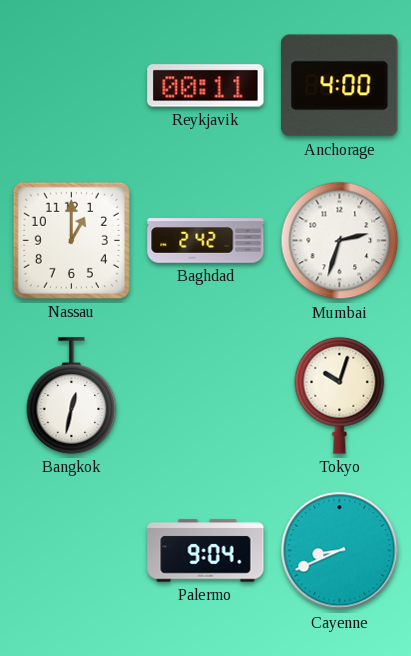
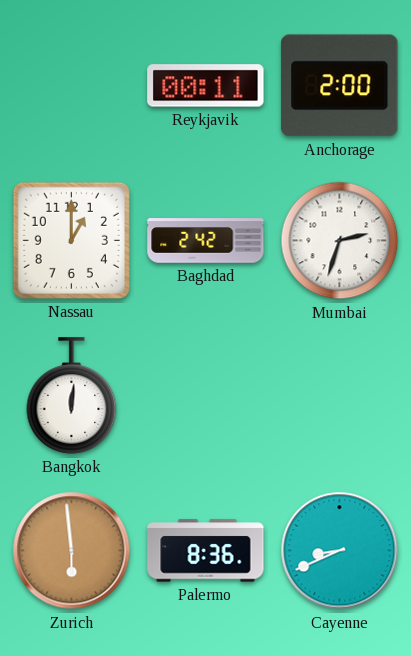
Anchorage: 4:00 -> 2:00
Bangkok: 12:32 -> 12:01
Tokyo: 10:03 -> none
Zurich: none -> 5:59
Palermo: 9:04 -> 8:36
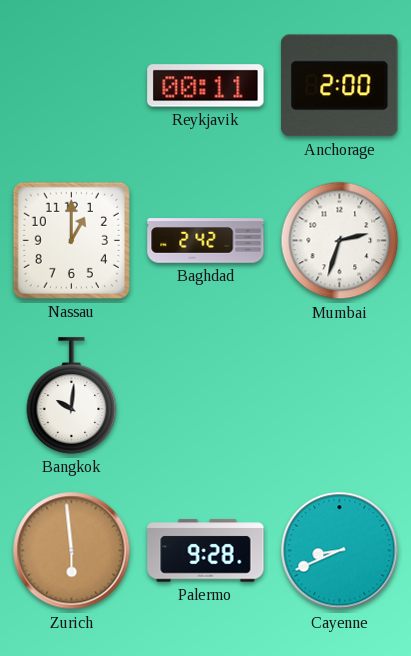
Bangkok: 12:01 -> 10:01
Palermo: 8:36 -> 9:28
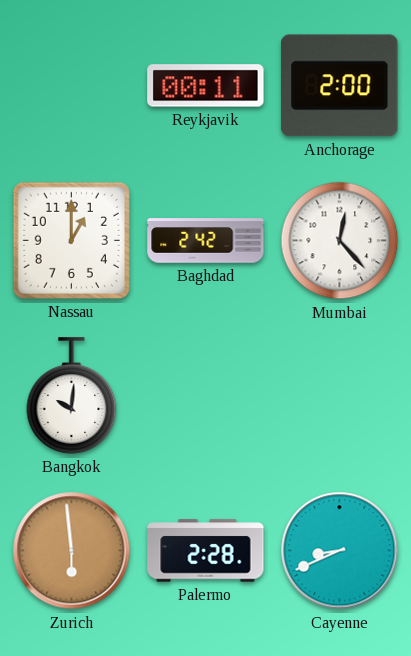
Mumbai: 2:33 -> 12:23
Palermo: 9:28 -> 2:28
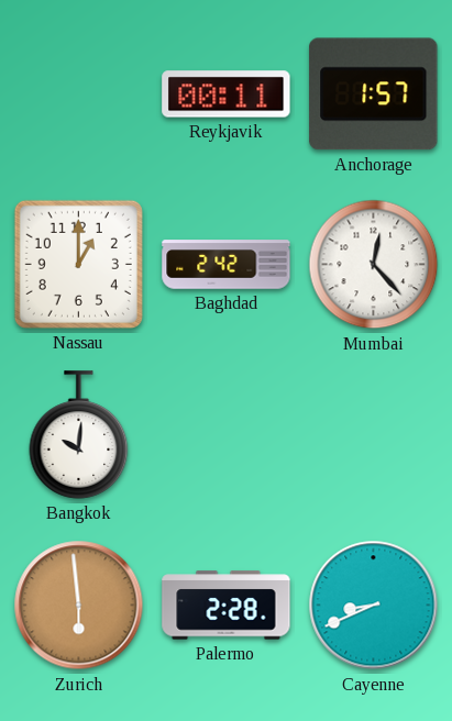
Anchorage: 2:00 -> 1:57
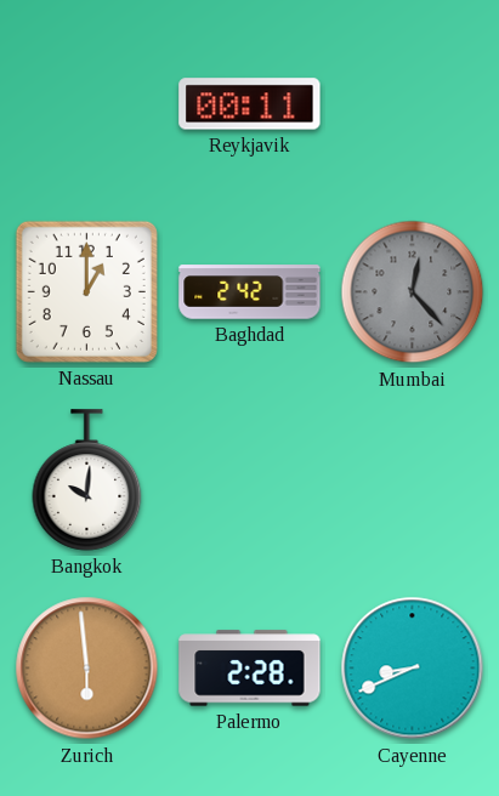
Anchorage: 1:57 -> none
Mumbai dial: white -> grey
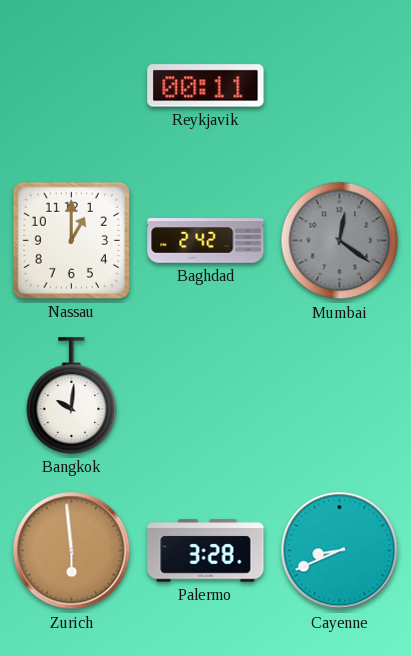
Mumbai: 12:23 -> 12:21
Palermo: 2:28 -> 3:28
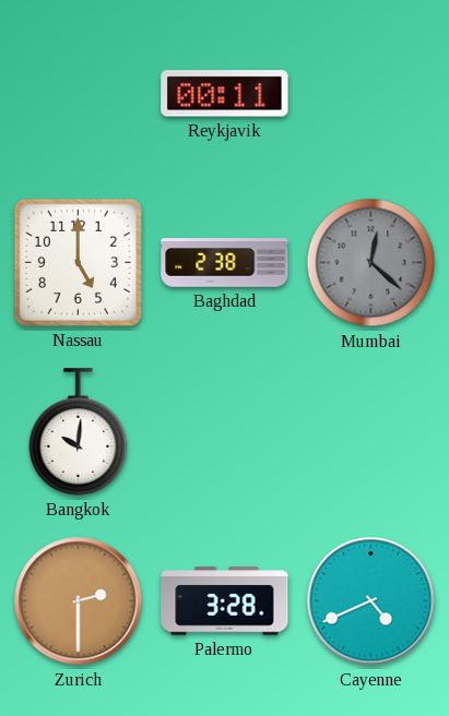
Nassau: 1:00 -> 5:00
Baghdad: 2:42 -> 2:38
Mumbai: 12:21 -> 12:22
Zurich: 5:59 -> 2:30
Cayenne: 8:41 -> 4:41
